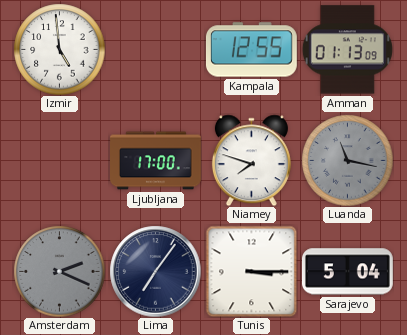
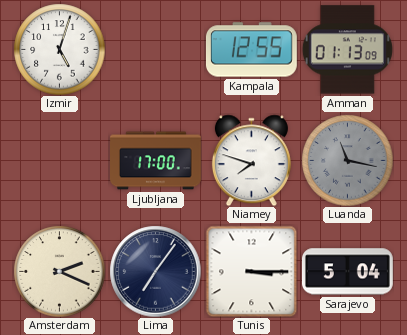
Izmir: 4:59 -> 5:03
Amsterdam dial: grey -> cream
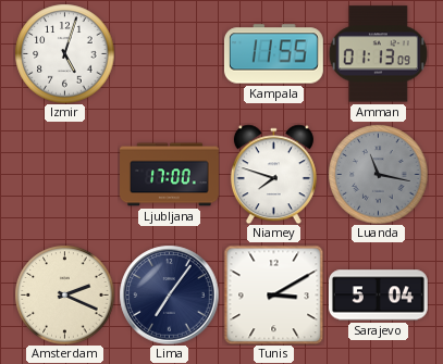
Kampala: 12:55 -> 11:55
Tunis: 3:15 -> 3:10
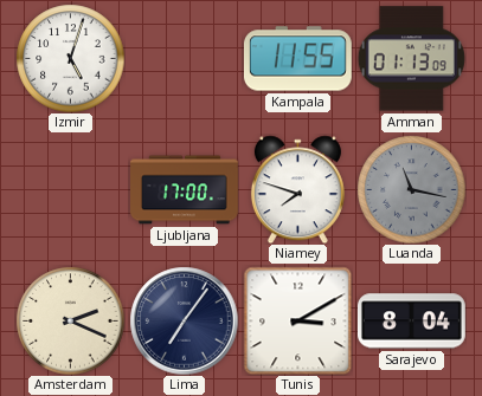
Sarajevo: 5:04 -> 8:04
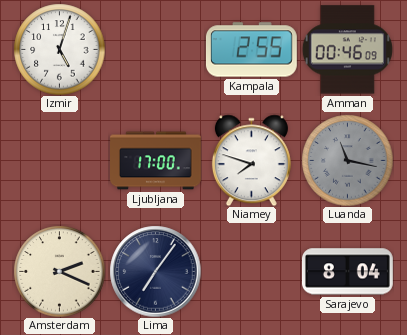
Kampala: 11:55 -> 2:55
Amman: 01:13 -> 00:46
Tunis: 3:10 -> none
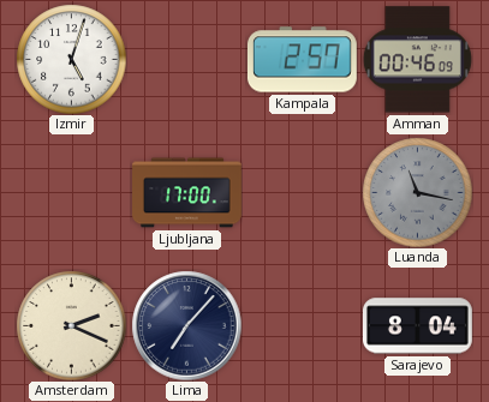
Kampala: 2:55 -> 2:57
Niamey: 7:48 -> none
Lima: 7:06 -> 7:07
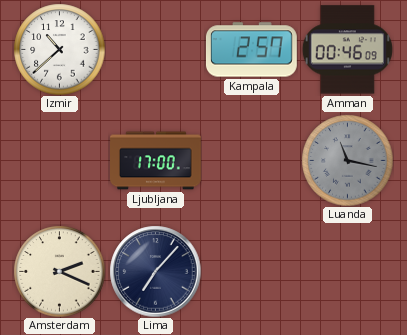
Izmir: 5:03 -> 10:38
Sarajevo: 8:04 -> none
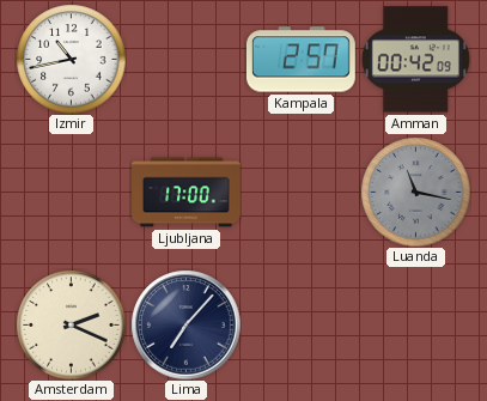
Izmir: 10:38 -> 10:43
Amman: 00:46 -> 00:42
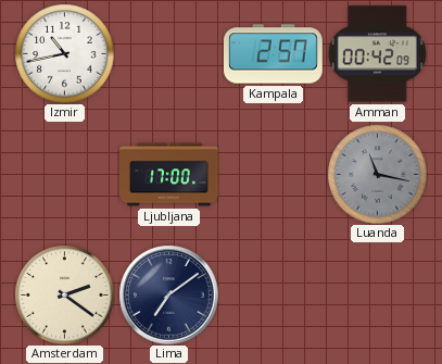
Amsterdam: 2:19 -> 2:21
Lima: 7:07 -> 7:09
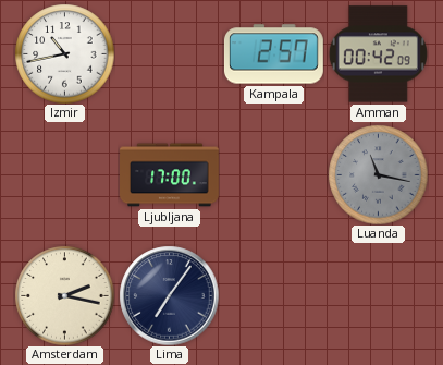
Amsterdam: 2:21 -> 2:17
Lima: 7:09 -> 7:06
